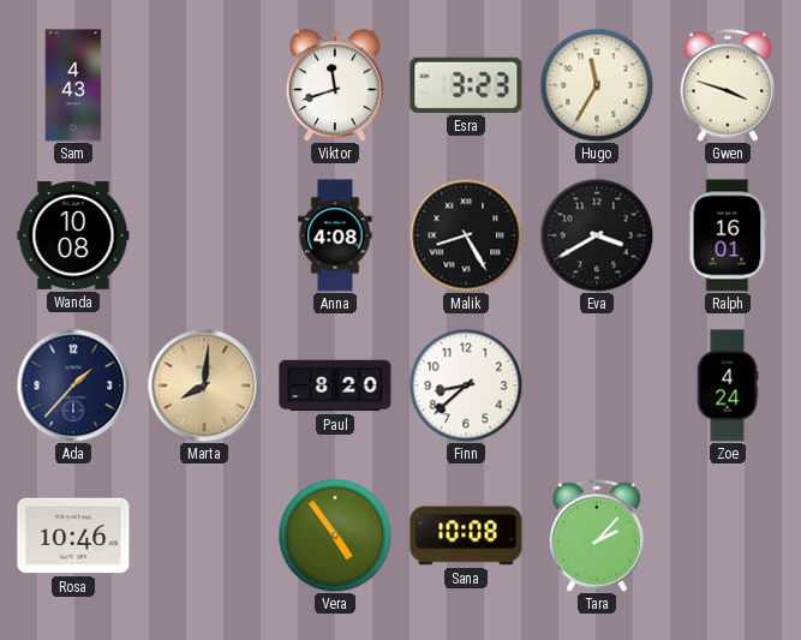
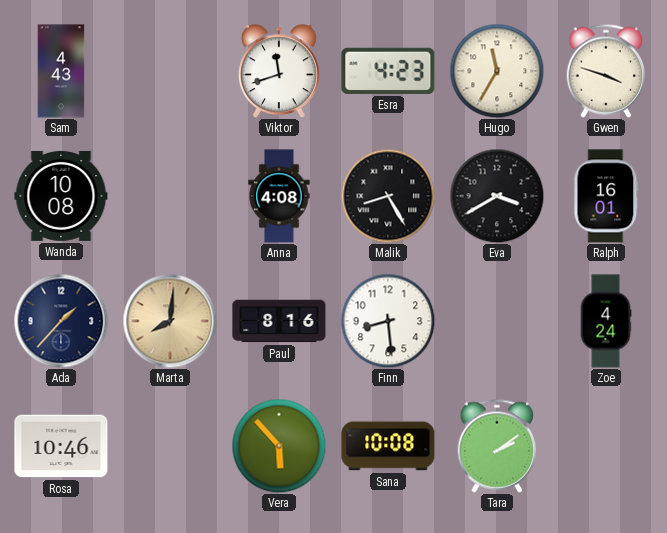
Esra: 3:23 -> 4:23
Paul: 8:20 -> 8:16
Finn: 8:38 -> 8:29
Vera: 4:54 -> 5:53
Tara: 2:07 -> 2:09
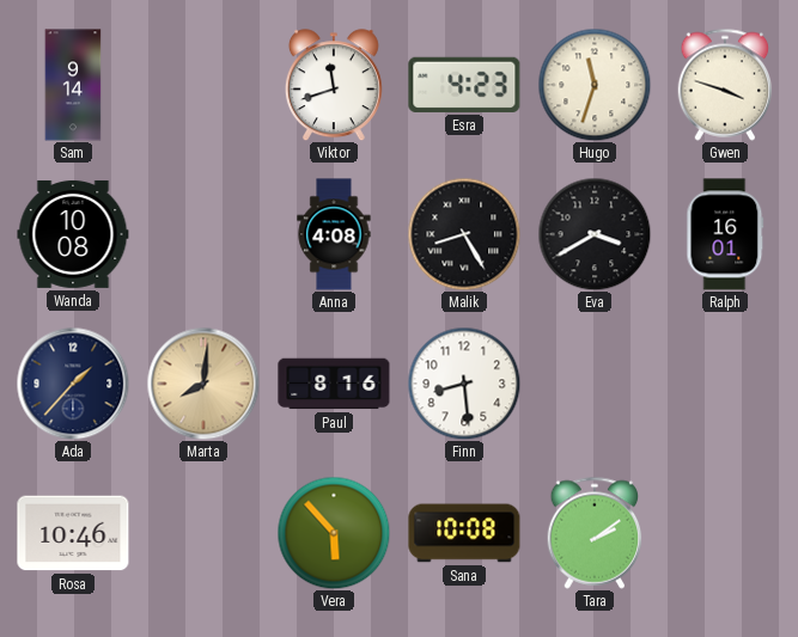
Sam: 4:43 -> 9:14
Hugo: 11:35 -> 11:33
Zoe: 4:24 -> none
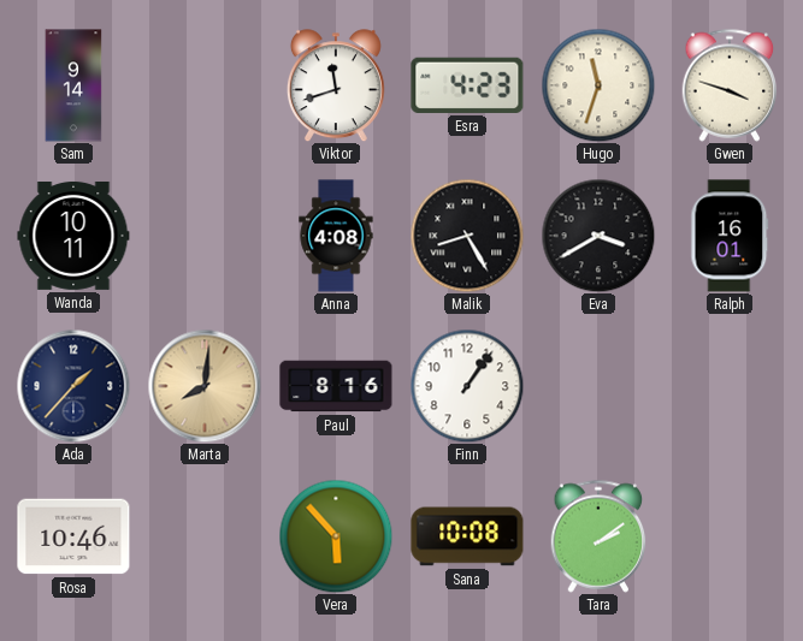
Wanda: 10:08 -> 10:11
Finn: 8:29 -> 1:06
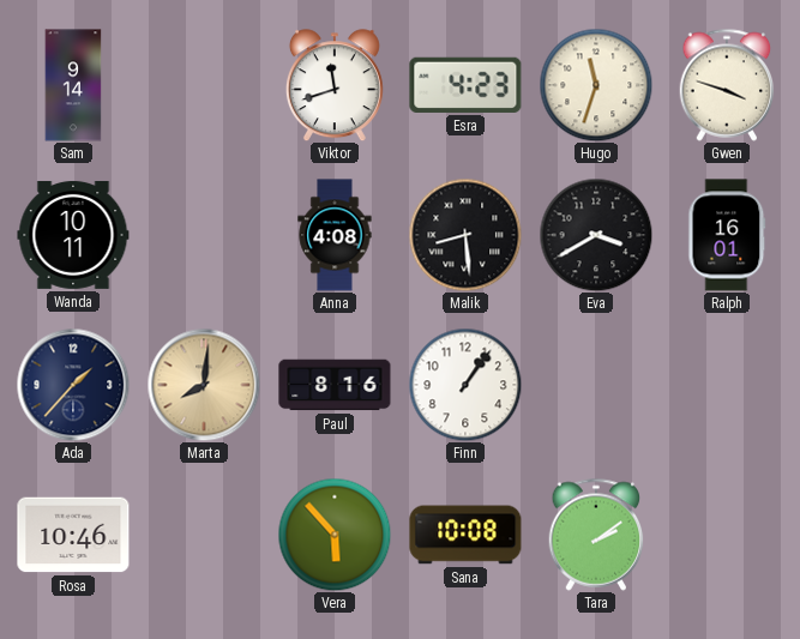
Malik: 8:25 -> 8:29
